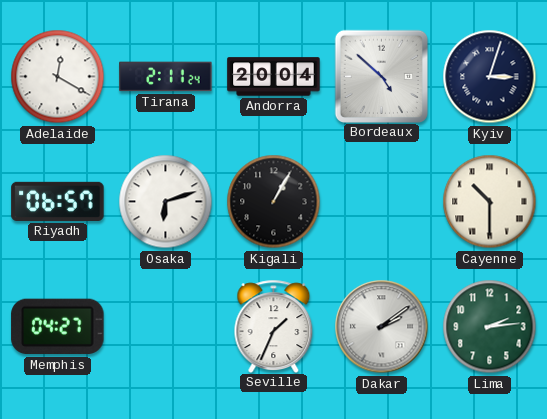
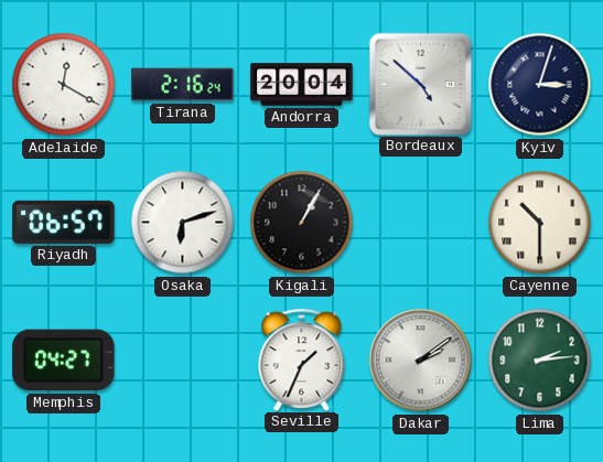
Tirana: 2:11 -> 2:16
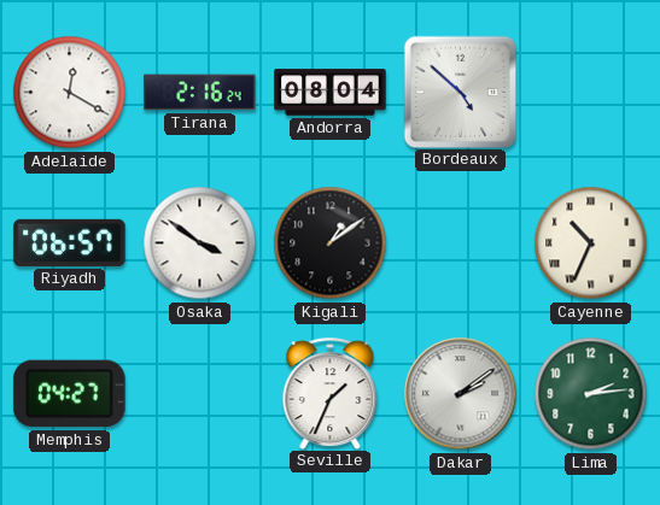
Andorra: 20:04 -> 08:04
Kyiv: 3:03 -> none
Osaka: 6:12 -> 3:51
Kigali: 1:05 -> 1:09
Cayenne: 10:30 -> 10:34
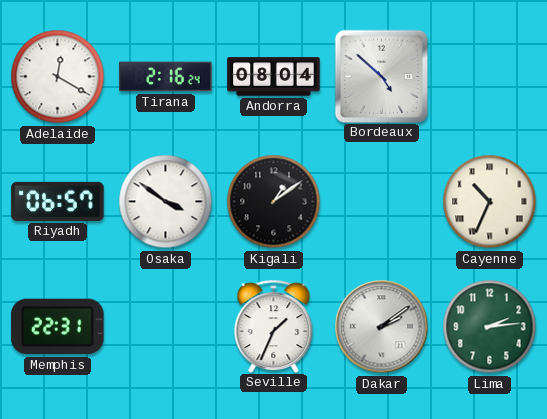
Memphis: 04:27 -> 22:31
